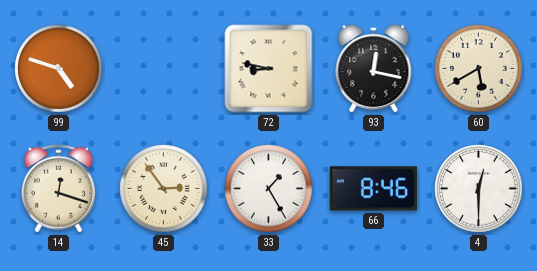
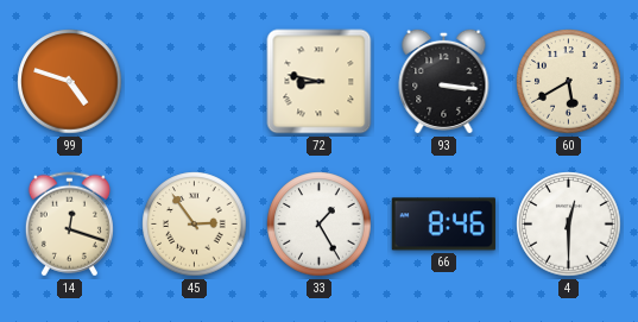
93: 12:17 -> 3:16
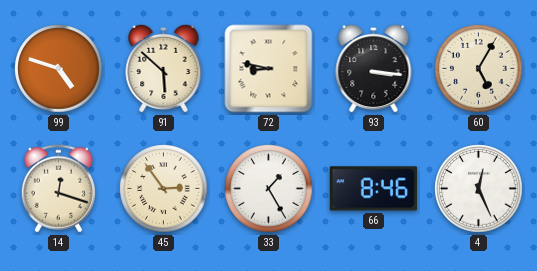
91: none -> 5:52
60: 5:40 -> 5:05
4: 12:30 -> 12:26
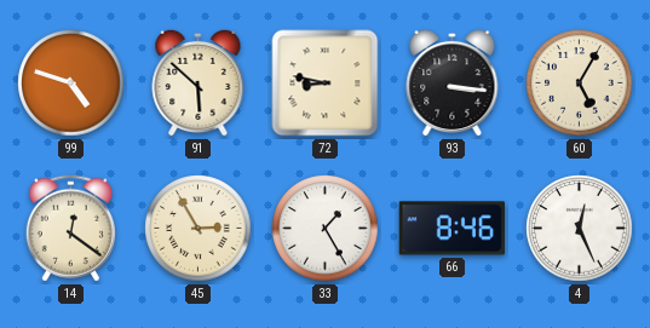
14: 12:18 -> 12:21
45: 2:54 -> 2:55
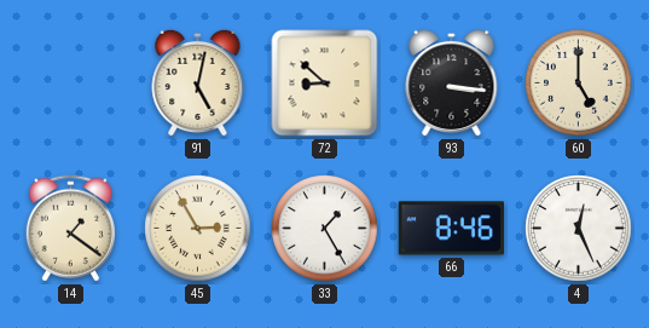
99: 4:48 -> none
91: 5:52 -> 5:02
72: 8:47 -> 8:52
60: 5:05 -> 5:00
14: 12:21 -> 1:21
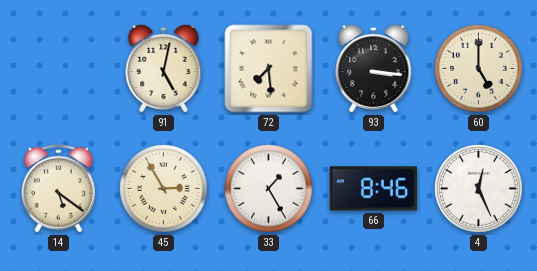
72: 8:52 -> 7:29
14: 1:21 -> 5:21
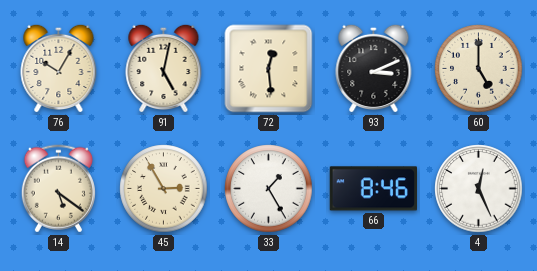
76: none -> 10:05
72: 7:29 -> 12:29
93: 3:16 -> 3:11
